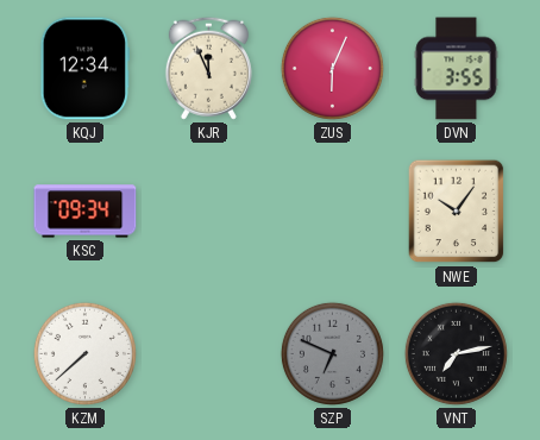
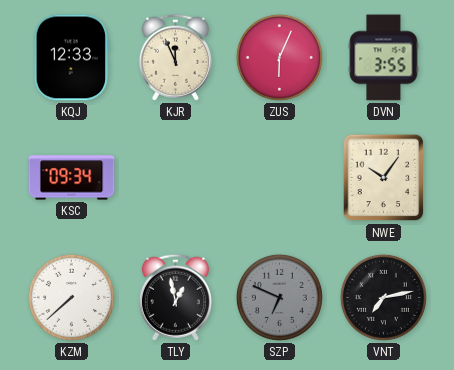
KQJ: 12:34 -> 12:33
TLY: none -> 12:58
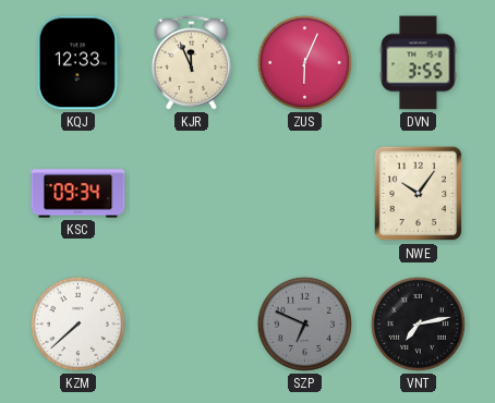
TLY: 12:58 -> none
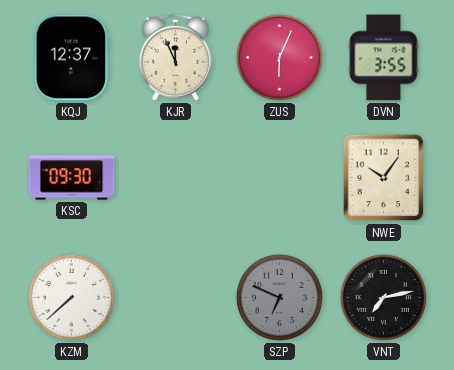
KQJ: 12:33 -> 12:37
KSC: 09:34 -> 09:30
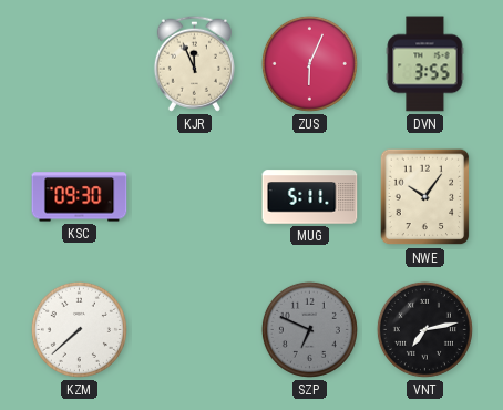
KQJ: 12:37 -> none
MUG: none -> 5:11
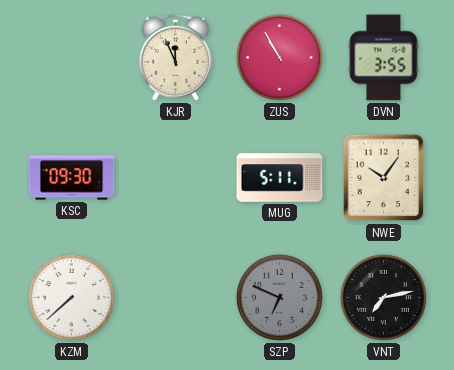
ZUS: 6:04 -> 10:55
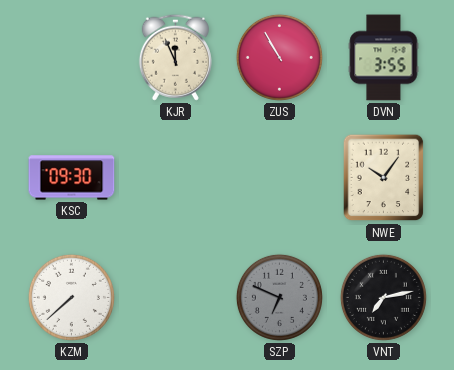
MUG: 5:11 -> none
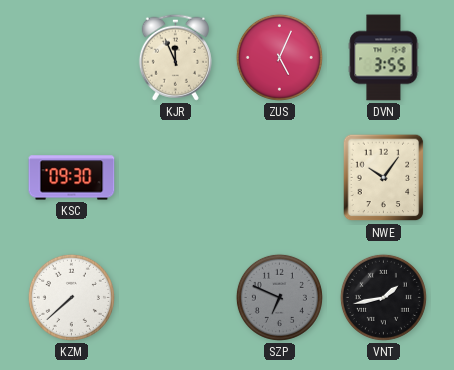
ZUS: 10:55 -> 5:04
VNT: 7:13 -> 1:43
